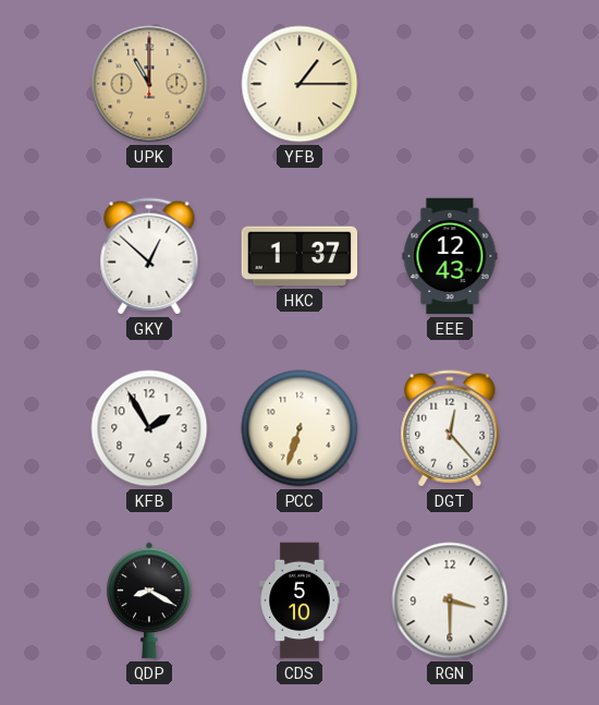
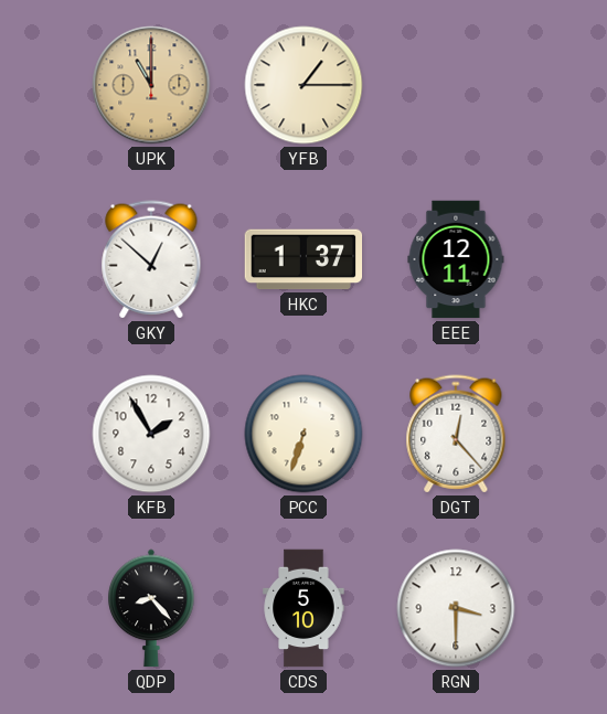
EEE: 12:43 -> 12:11
QDP: 8:20 -> 8:23
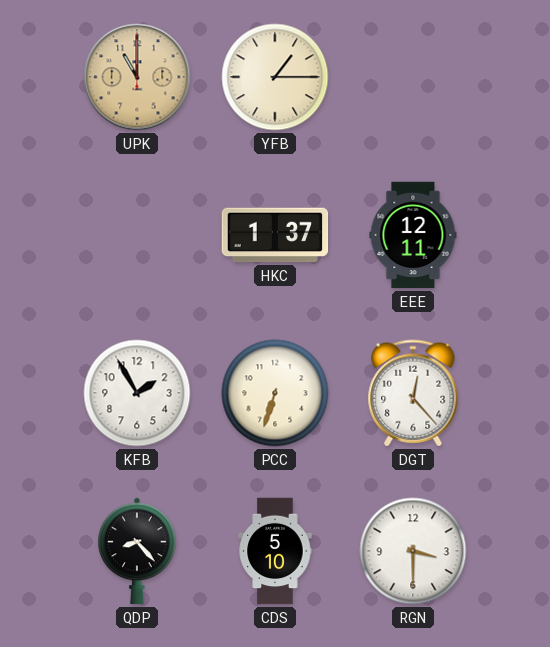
GKY: 12:52 -> none
